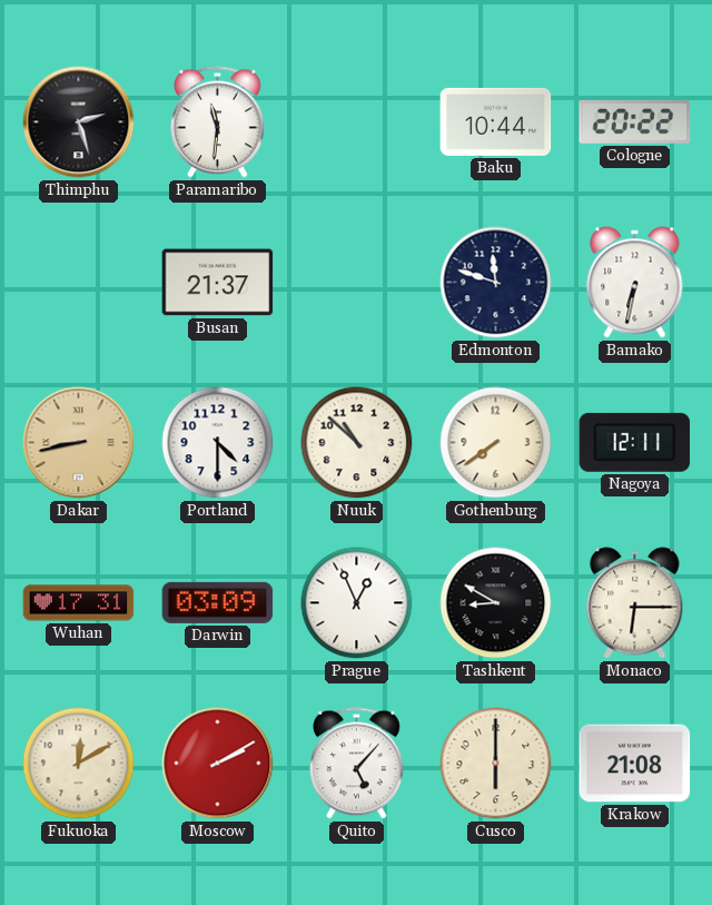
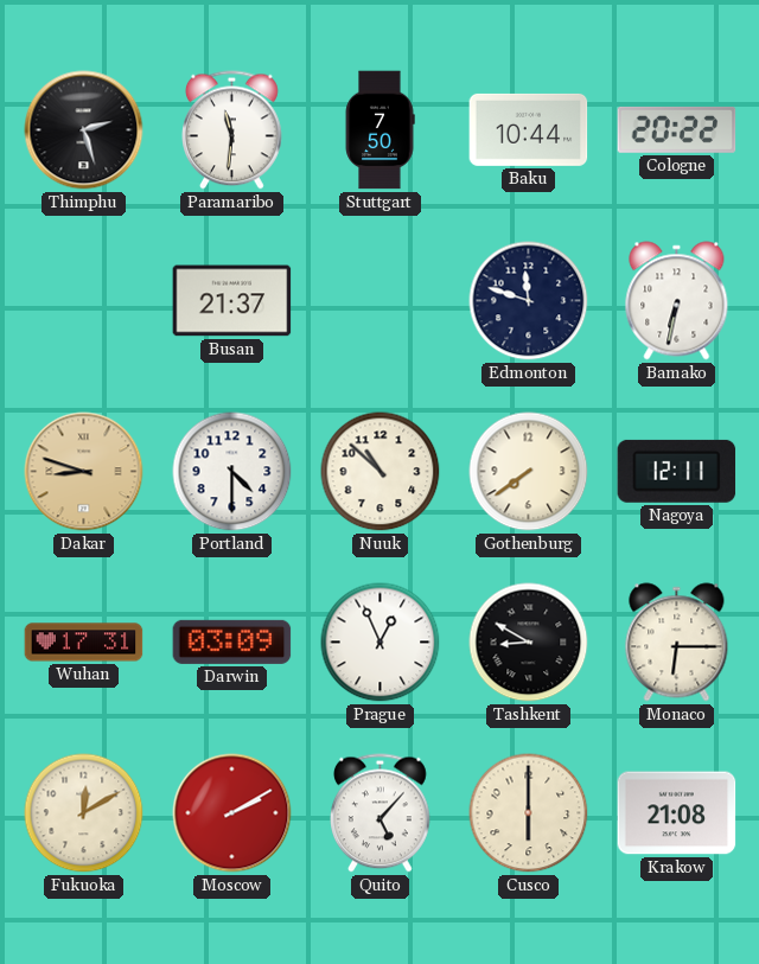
Stuttgart: none -> 7:50
Dakar: 8:43 -> 8:48
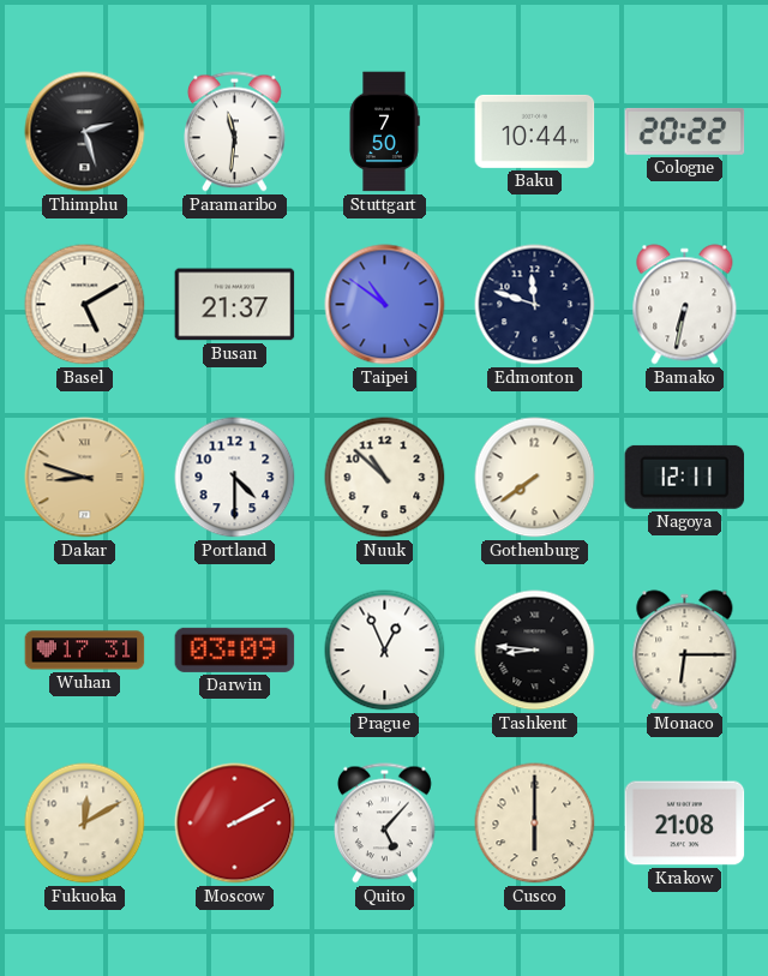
Basel: none -> 5:10
Taipei: none -> 10:51
Tashkent: 8:50 -> 8:46
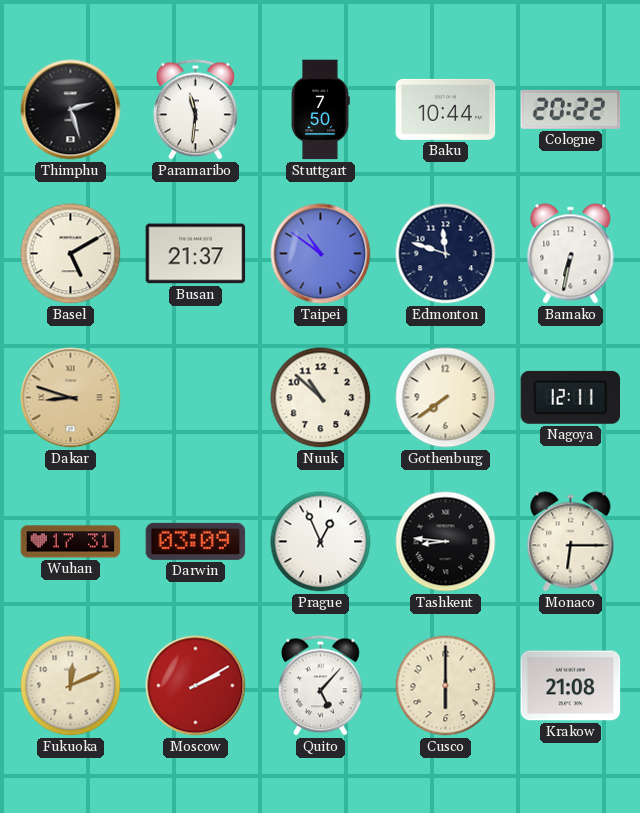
Portland: 4:30 -> none
Fukuoka: 12:10 -> 12:11
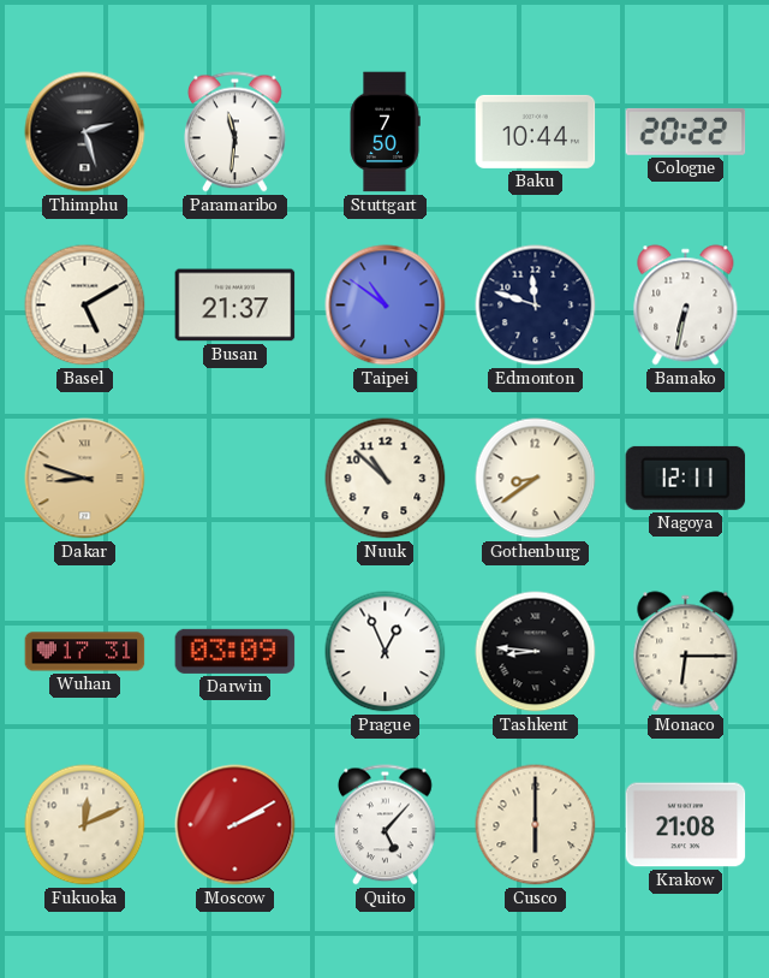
Gothenburg: 7:39 -> 8:39
